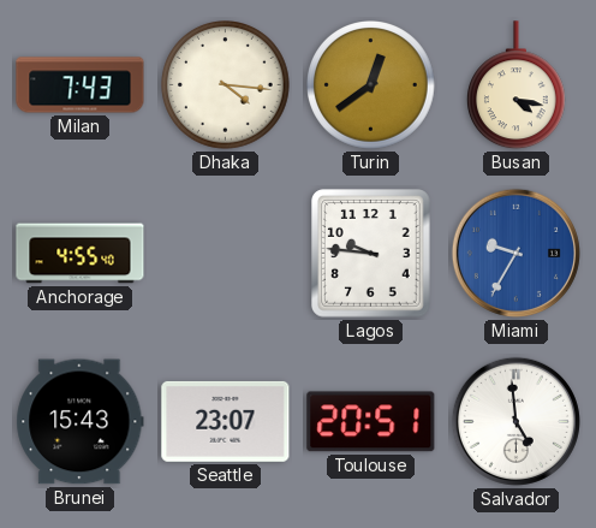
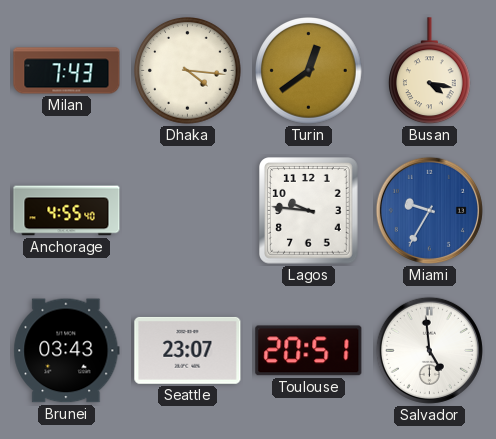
Brunei: 15:43 -> 03:43
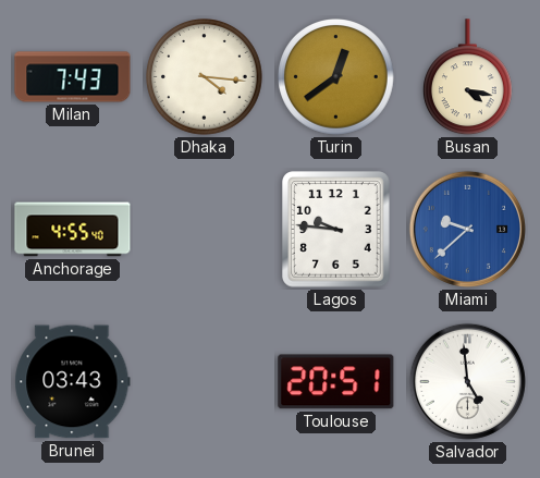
Miami: 9:35 -> 9:38
Seattle: 23:07 -> none
